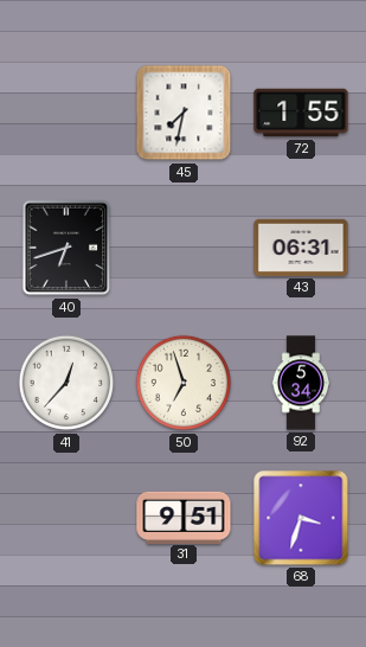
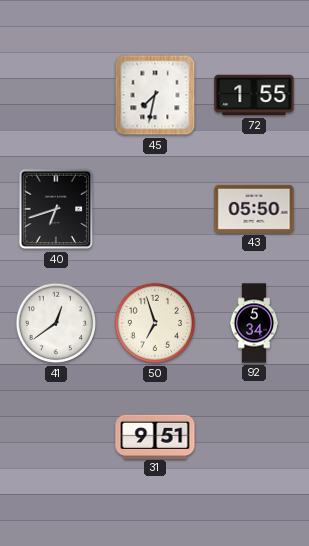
43: 06:31 -> 05:50
41: 12:37 -> 12:39
68: 3:33 -> none
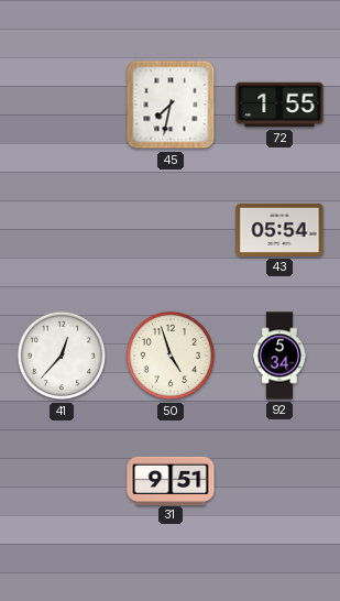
40: 6:42 -> none
43: 05:50 -> 05:54
41: 12:39 -> 12:37
50: 6:57 -> 4:57
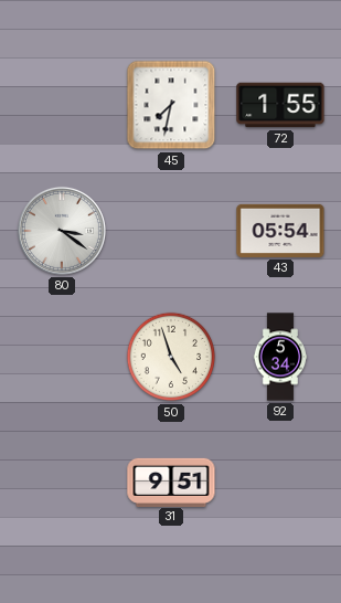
80: none -> 3:21
41: 12:37 -> none
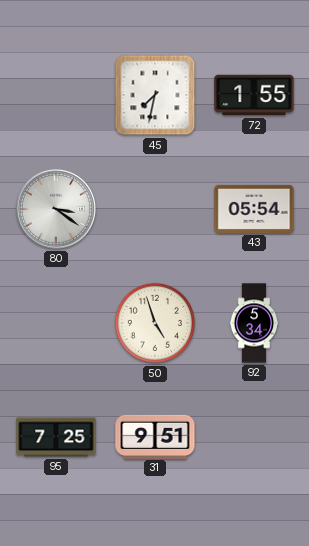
95: none -> 7:25
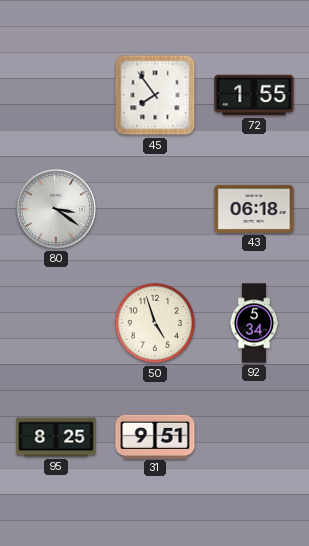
45: 7:32 -> 7:54
43: 05:54 -> 06:18
95: 7:25 -> 8:25
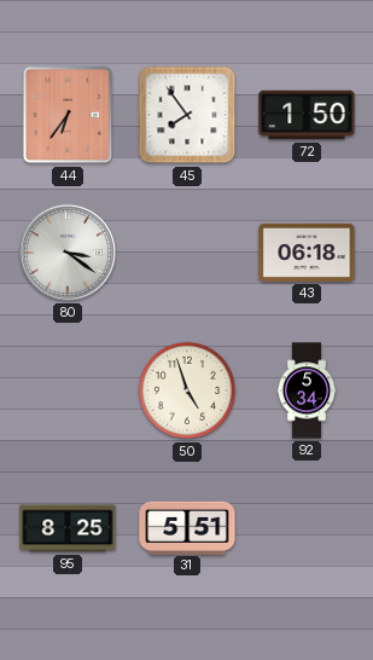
44: none -> 6:36
72: 1:55 -> 1:50
31: 9:51 -> 5:51
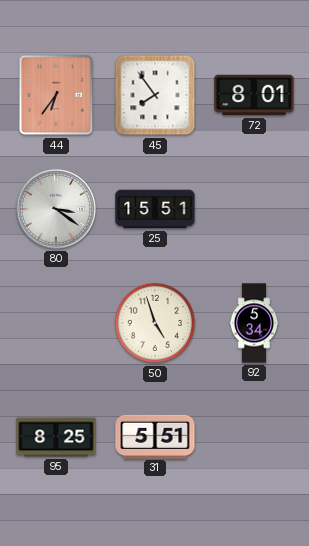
72: 1:50 -> 8:01
25: none -> 15:51
43: 06:18 -> none
